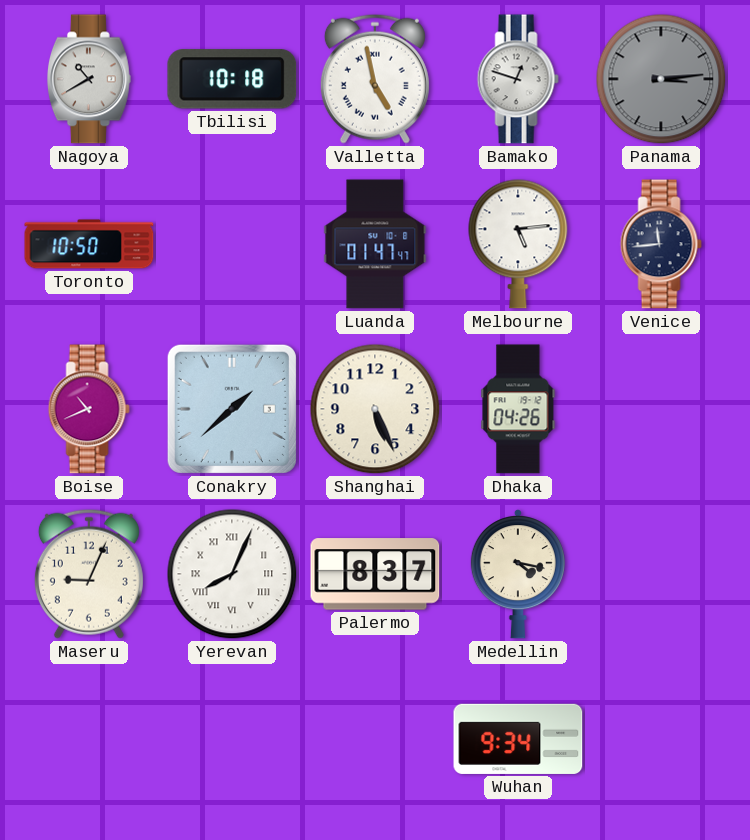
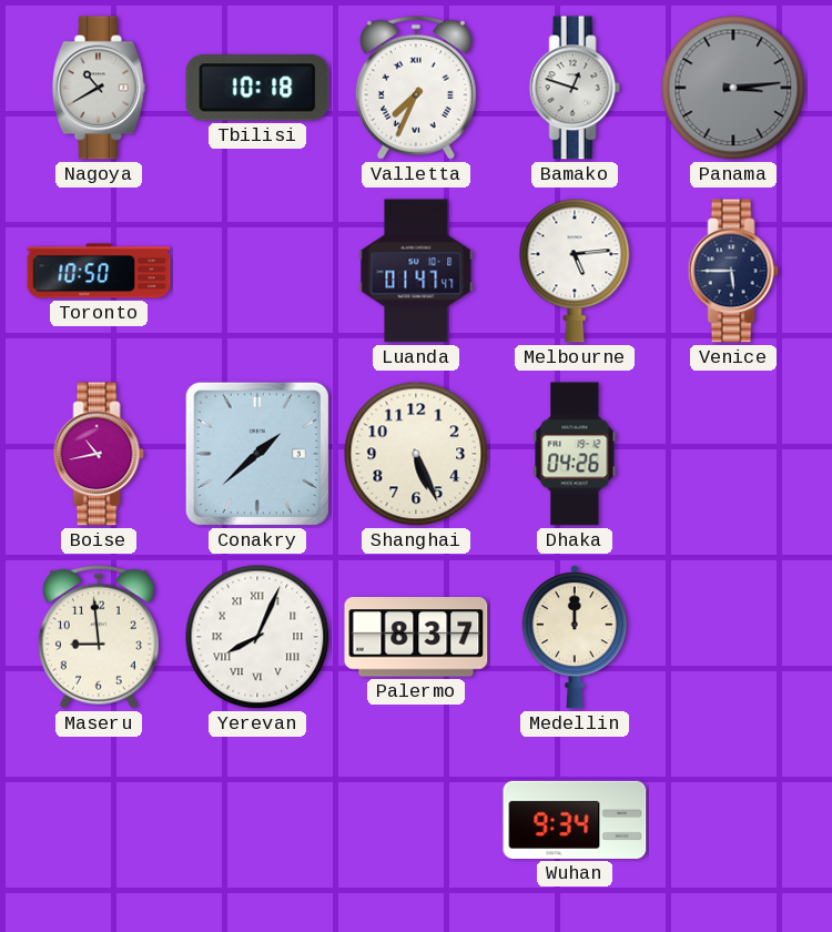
Valletta: 4:58 -> 7:34
Venice: 11:44 -> 5:45
Boise: 10:41 -> 10:43
Maseru: 9:04 -> 8:59
Medellin: 4:17 -> 12:00
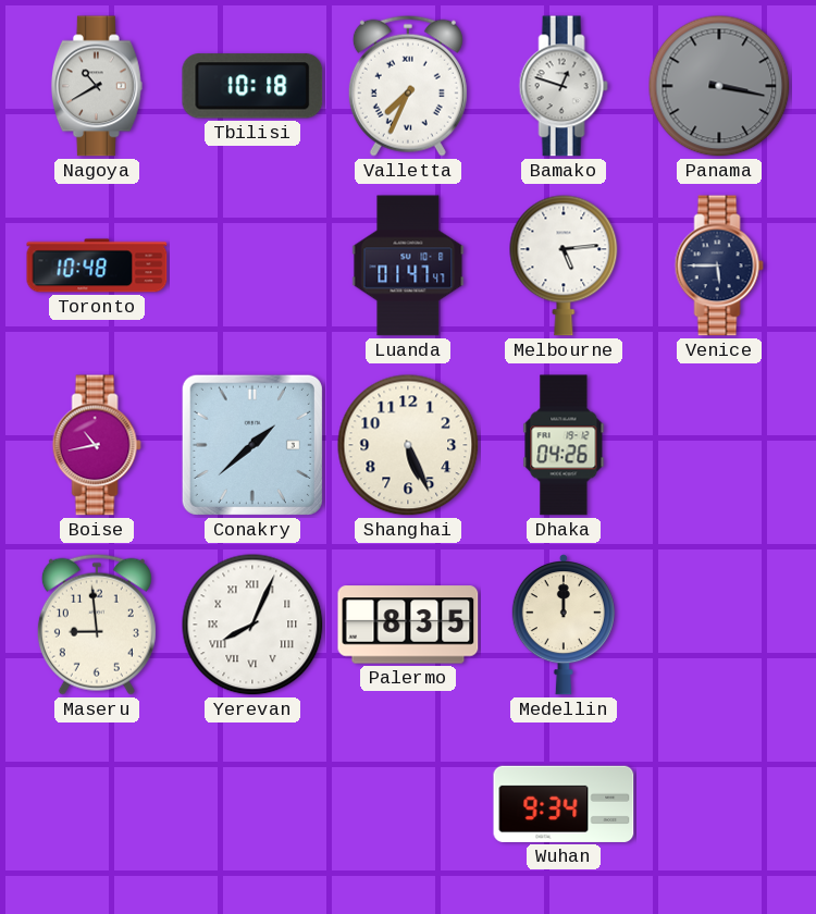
Panama: 3:14 -> 3:17
Toronto: 10:50 -> 10:48
Palermo: 8:37 -> 8:35
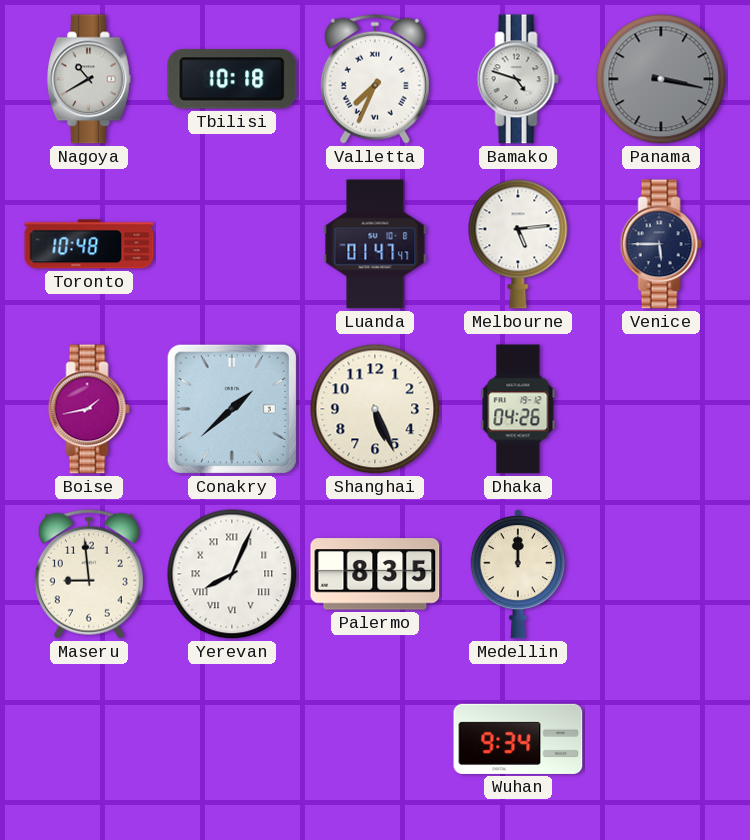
Bamako: 12:48 -> 4:48
Boise: 10:43 -> 1:43
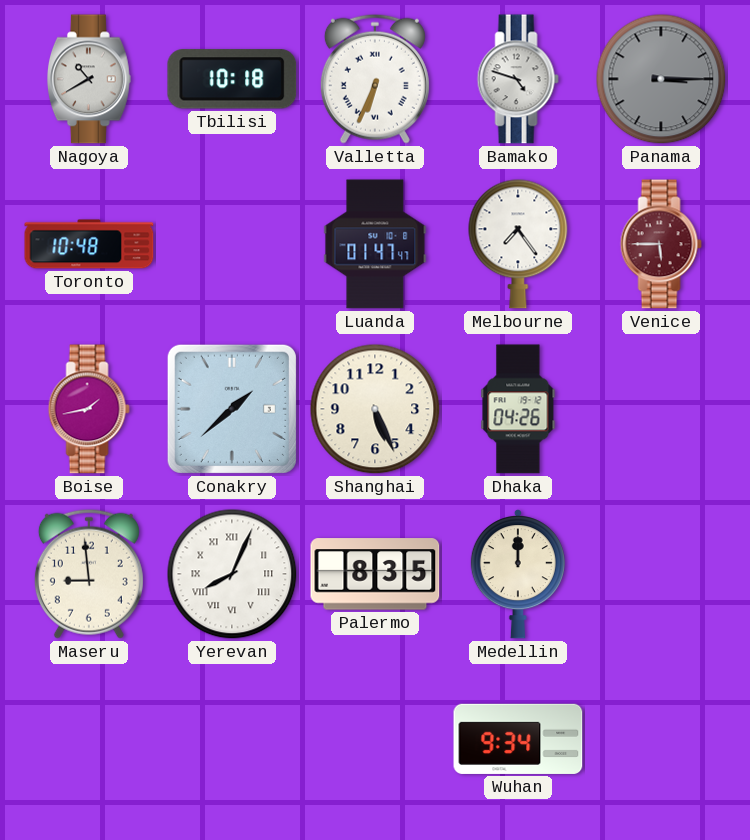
Valletta: 7:34 -> 6:34
Panama: 3:17 -> 3:15
Melbourne: 5:14 -> 7:24
Venice dial: navy -> burgundy
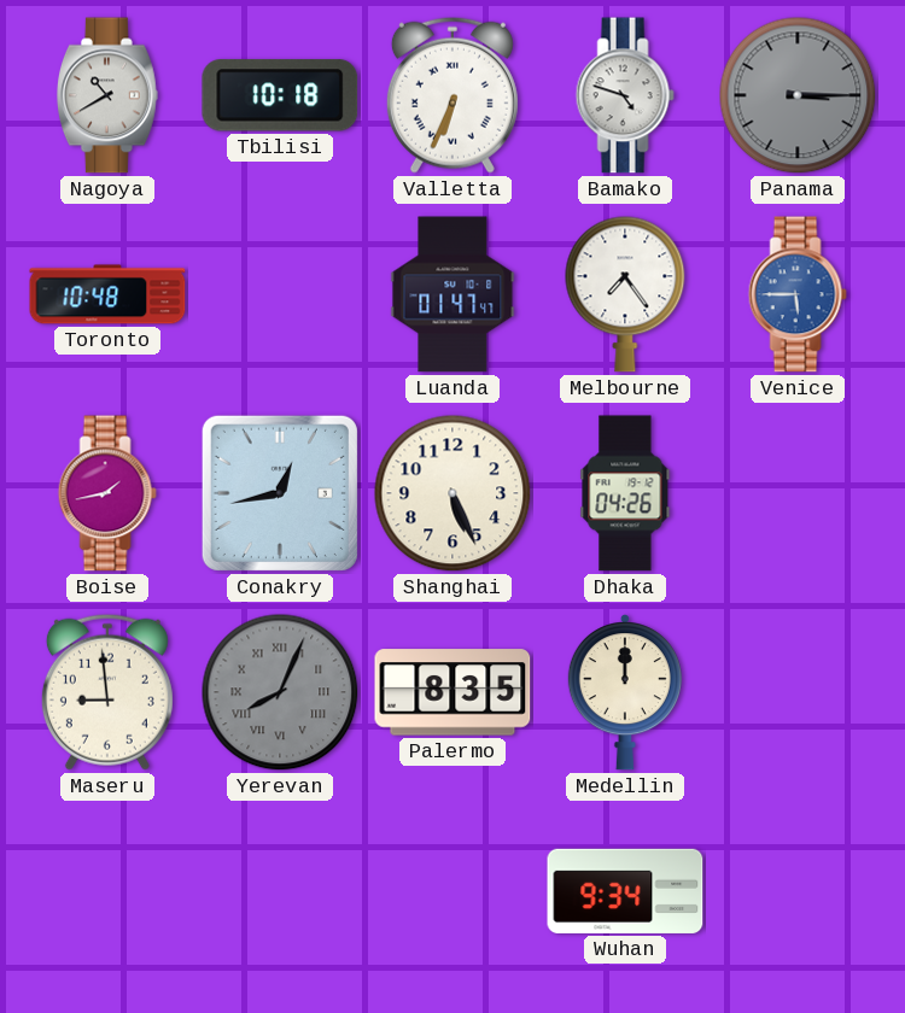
Venice dial: burgundy -> blue
Conakry: 1:38 -> 12:43
Yerevan dial: white -> grey
